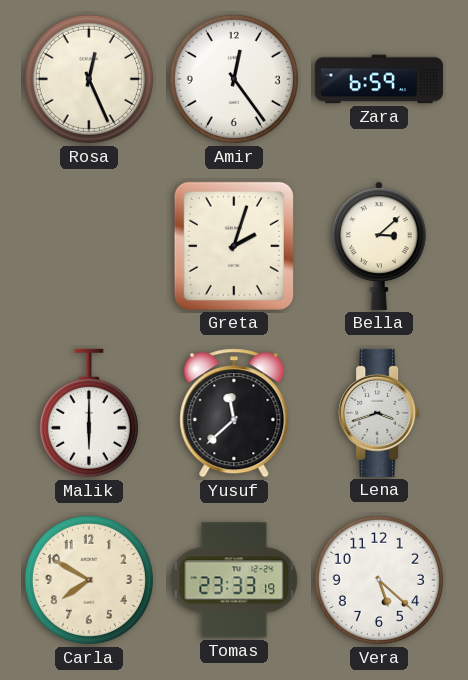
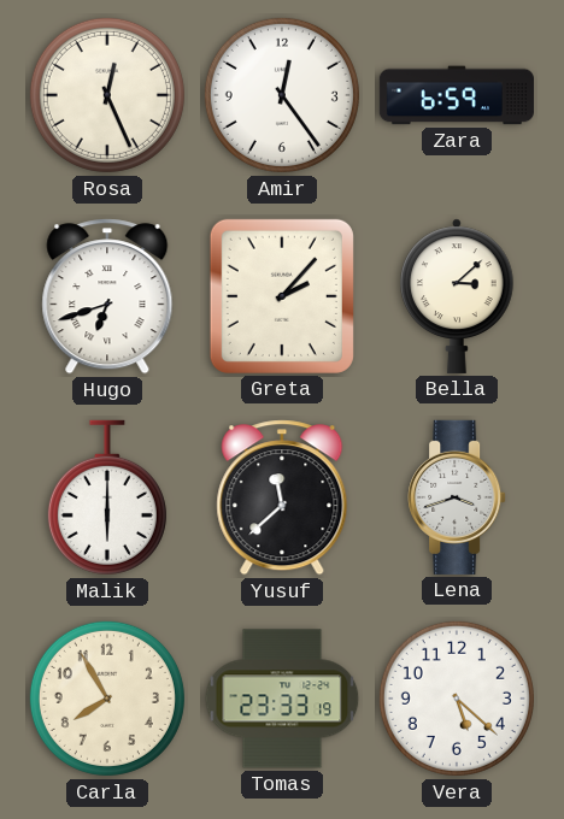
Hugo: none -> 6:42
Greta: 2:03 -> 2:07
Carla: 7:50 -> 7:55
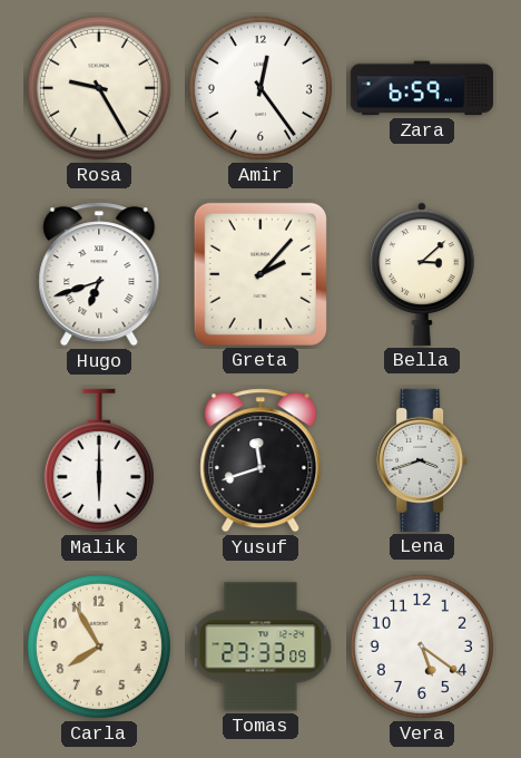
Rosa: 12:26 -> 9:25
Yusuf: 11:38 -> 11:42
Tomas: 23:33:19 -> 23:33:09
Vera: 5:22 -> 5:21
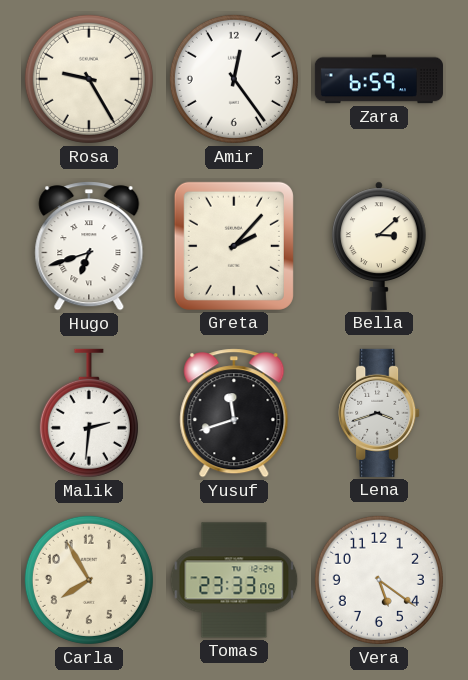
Malik: 6:00 -> 2:31
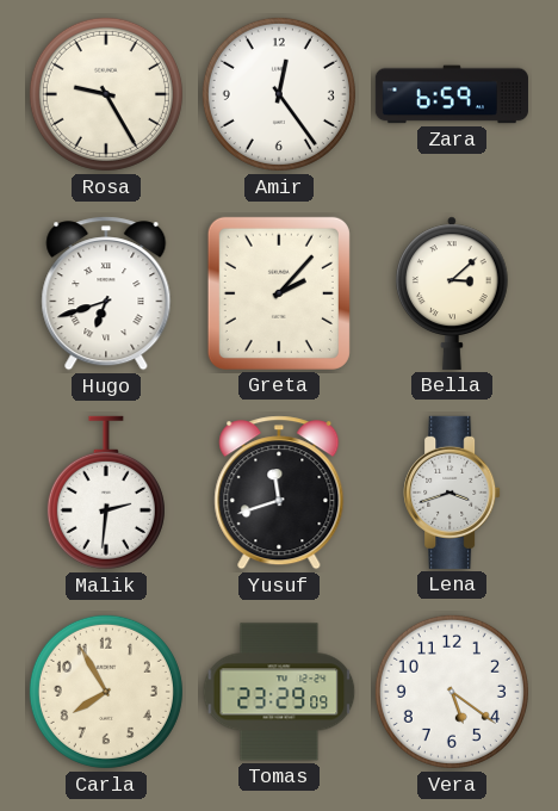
Tomas: 23:33 -> 23:29
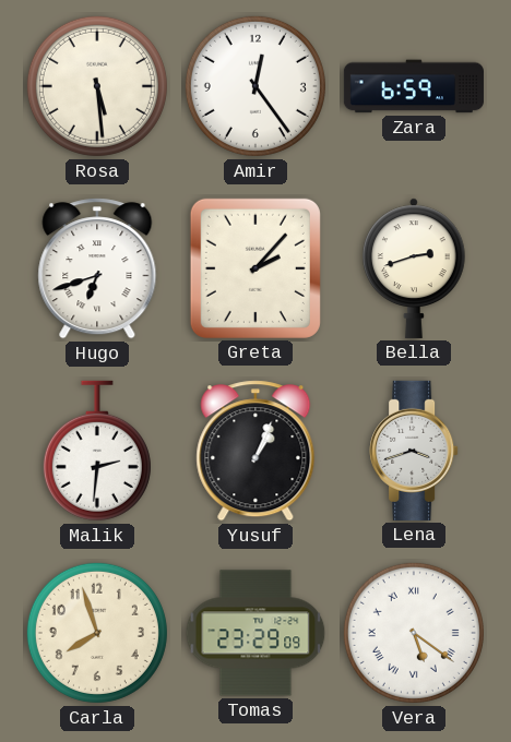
Rosa: 9:25 -> 5:29
Bella: 3:08 -> 2:42
Yusuf: 11:42 -> 1:04
Carla: 7:55 -> 7:57
Vera numerals: Arabic -> Roman
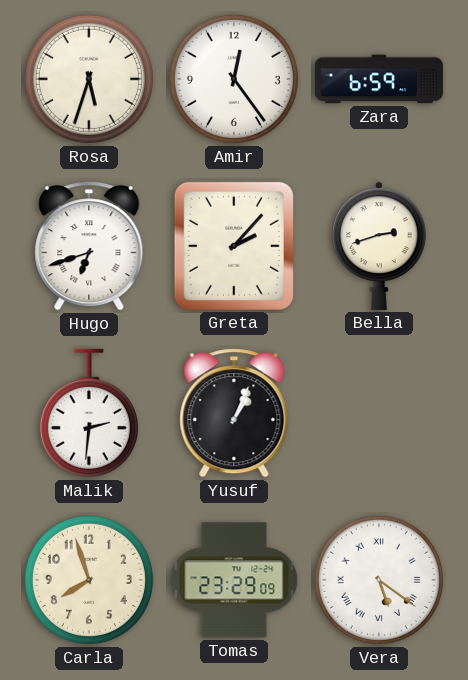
Rosa: 5:29 -> 5:33
Lena: 3:42 -> none
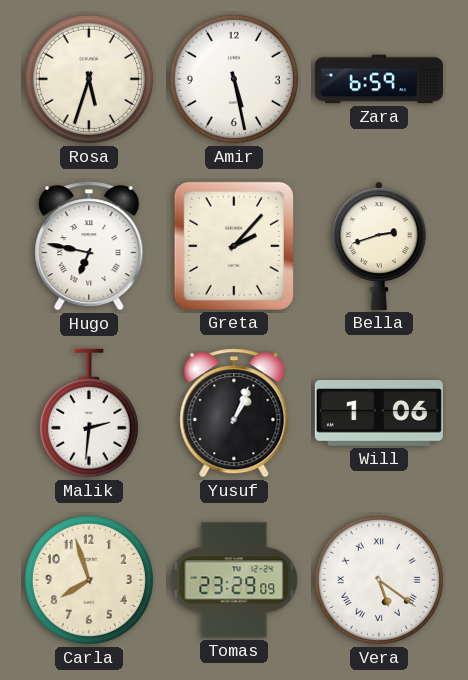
Amir: 12:24 -> 5:28
Hugo: 6:42 -> 6:47
Will: none -> 1:06
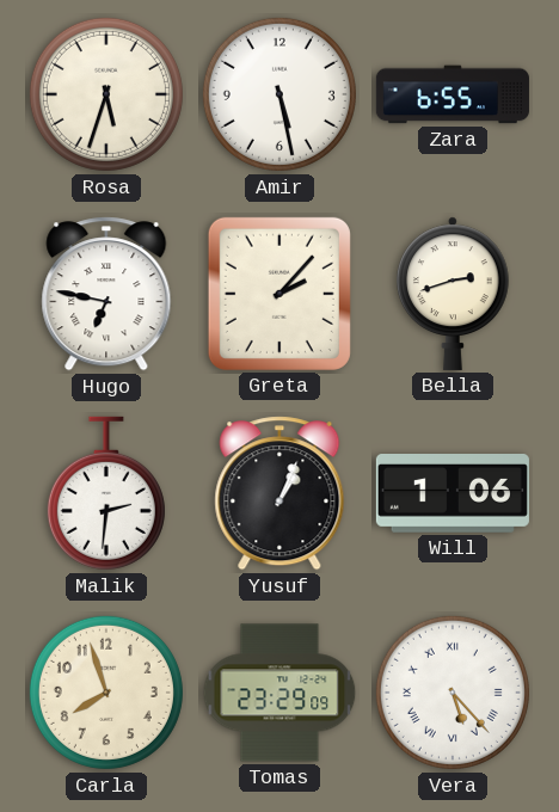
Zara: 6:59 -> 6:55
Vera: 5:21 -> 5:23
